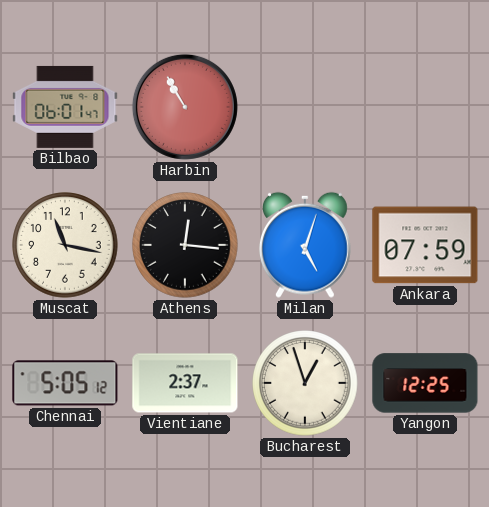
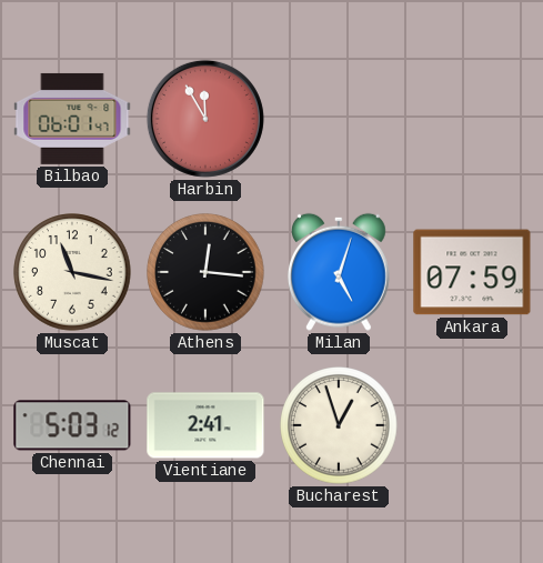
Harbin: 10:55 -> 11:55
Chennai: 5:05 -> 5:03
Vientiane: 2:37 -> 2:41
Yangon: 12:25 -> none
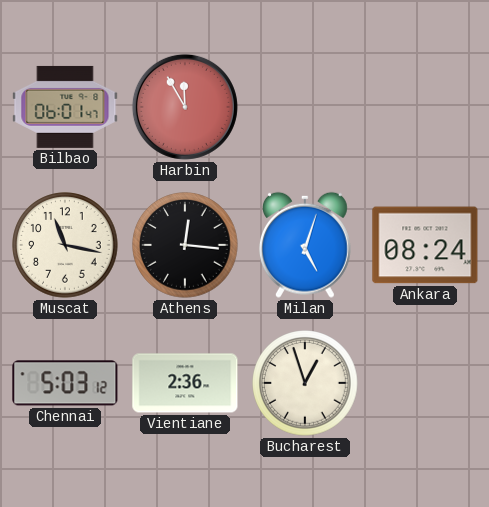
Ankara: 07:59 -> 08:24
Vientiane: 2:41 -> 2:36
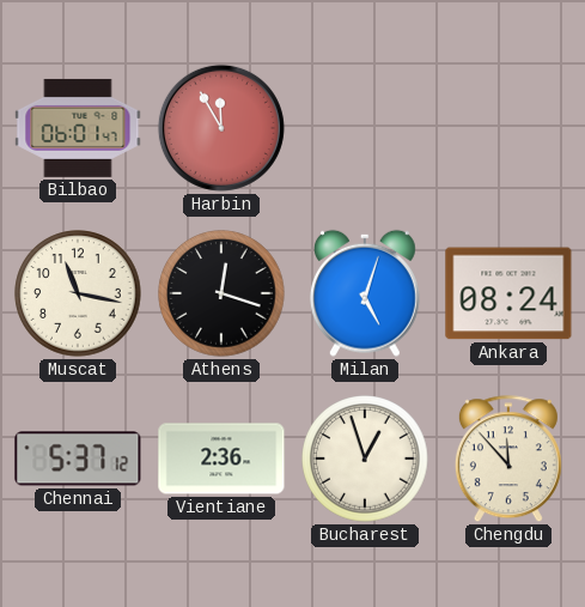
Athens: 12:16 -> 12:18
Chennai: 5:03 -> 5:37
Chengdu: none -> 11:53
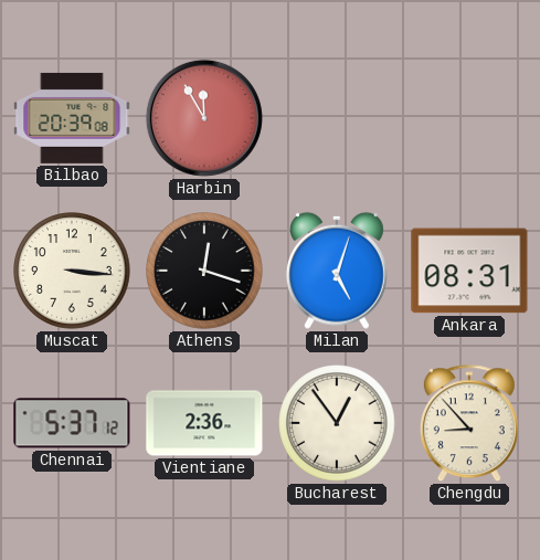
Bilbao: 06:01 -> 20:39
Muscat: 11:17 -> 3:16
Ankara: 08:24 -> 08:31
Bucharest: 12:57 -> 12:54
Chengdu: 11:53 -> 8:53
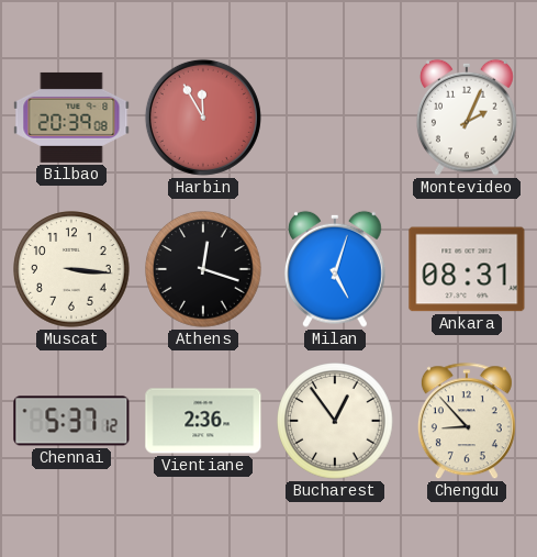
Montevideo: none -> 2:04
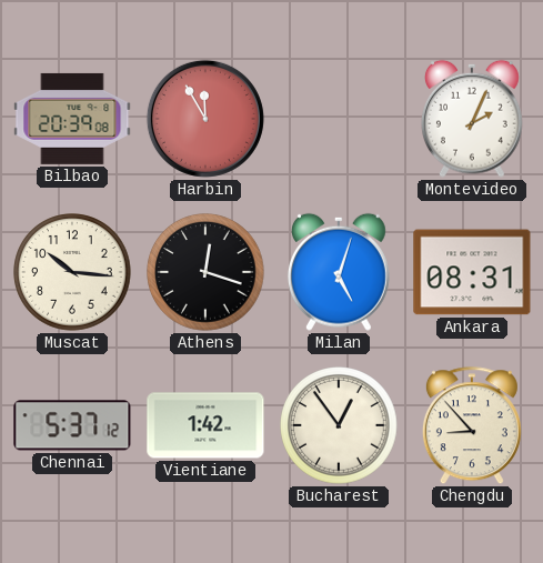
Muscat: 3:16 -> 10:16
Vientiane: 2:36 -> 1:42
